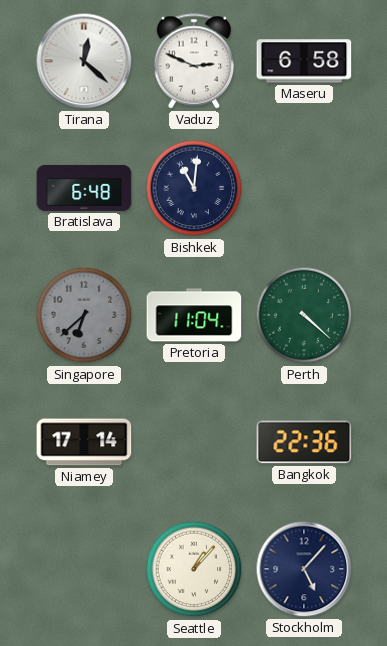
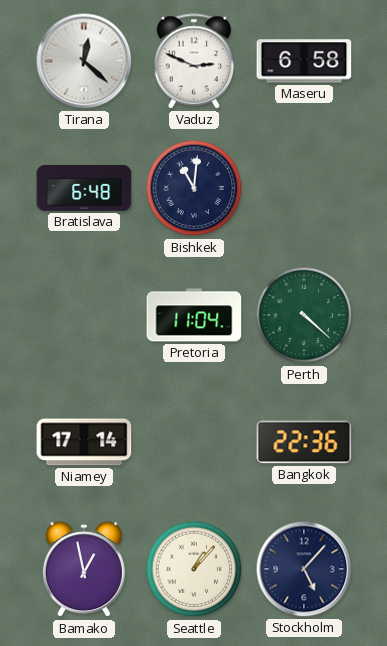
Singapore: 6:38 -> none
Bamako: none -> 12:58
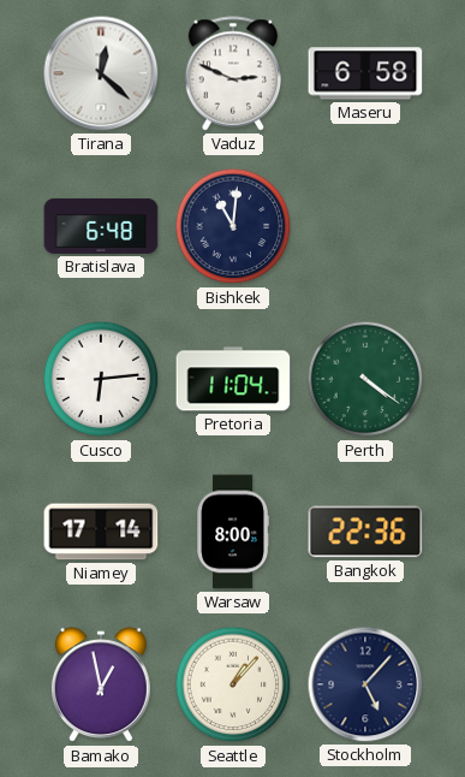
Cusco: none -> 6:14
Perth: 4:22 -> 4:21
Warsaw: none -> 8:00
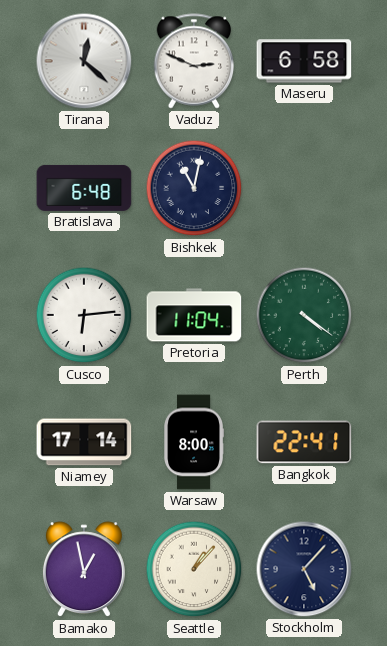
Bishkek: 11:01 -> 11:02
Bangkok: 22:36 -> 22:41
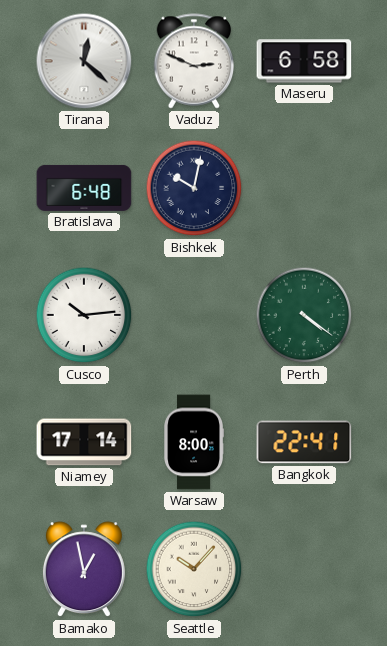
Bishkek: 11:02 -> 10:02
Cusco: 6:14 -> 10:14
Pretoria: 11:04 -> none
Seattle: 1:07 -> 10:07
Stockholm: 5:07 -> none
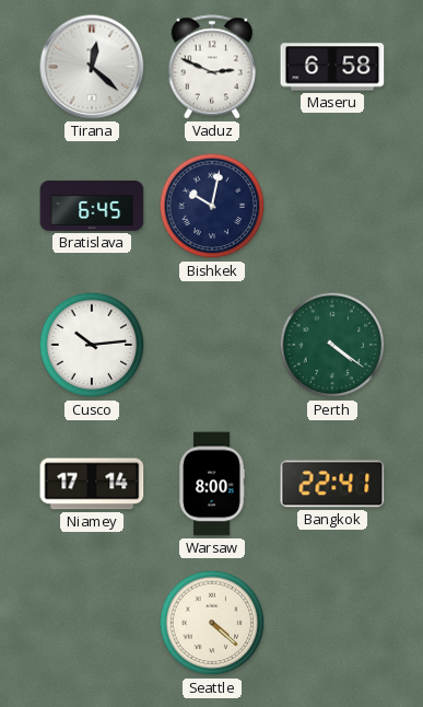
Bratislava: 6:48 -> 6:45
Bamako: 12:58 -> none
Seattle: 10:07 -> 4:22
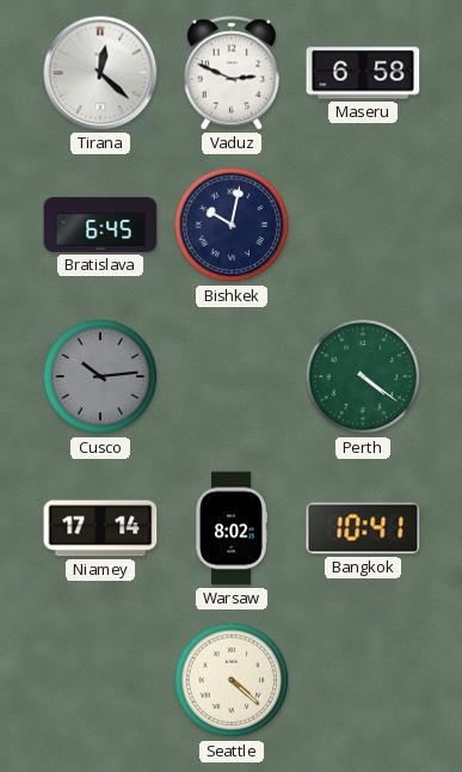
Cusco dial: white -> grey
Warsaw: 8:00 -> 8:02
Bangkok: 22:41 -> 10:41
